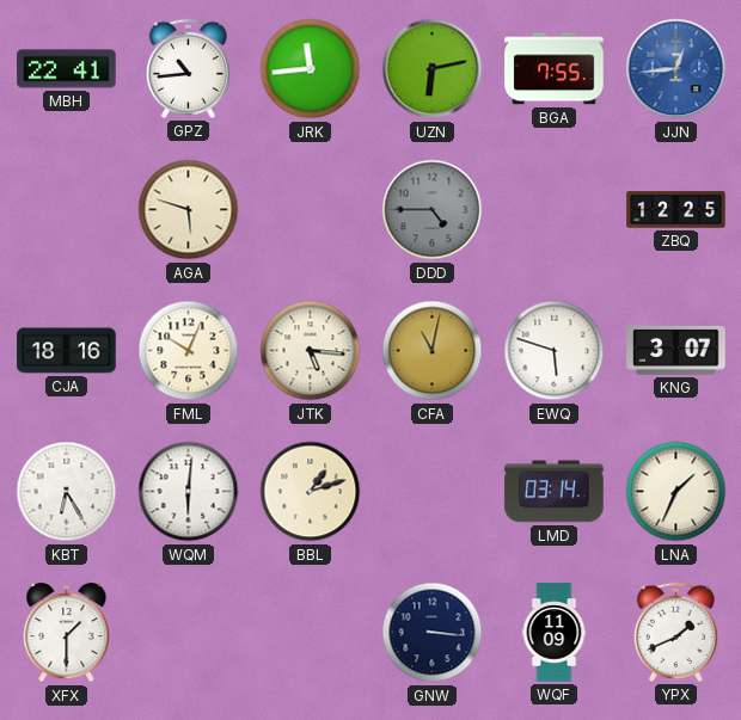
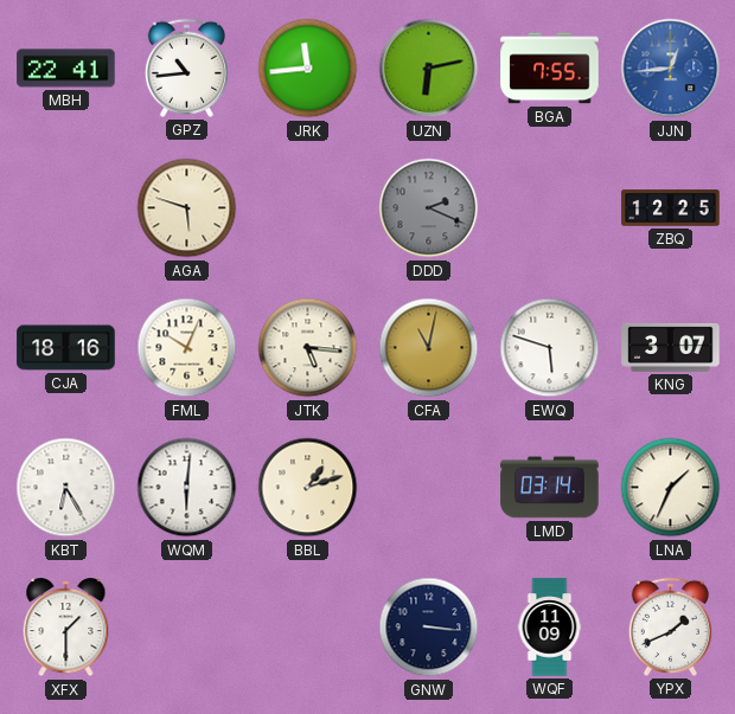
DDD: 4:45 -> 2:19
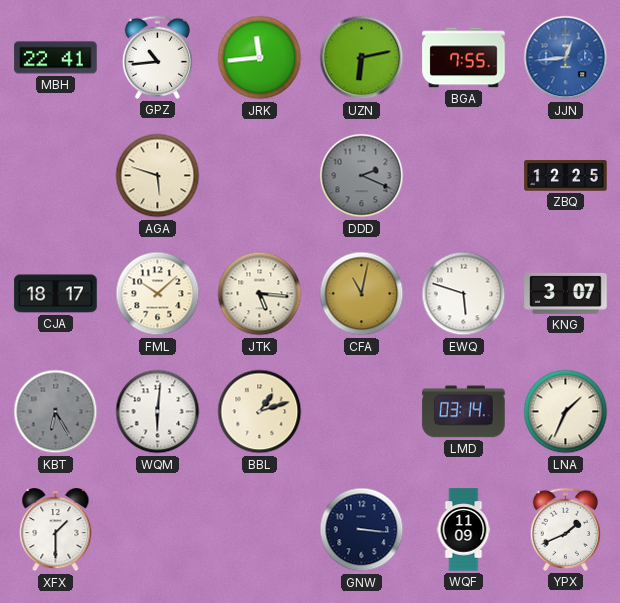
CJA: 18:16 -> 18:17
FML: 10:04 -> 10:08
KBT dial: white -> grey
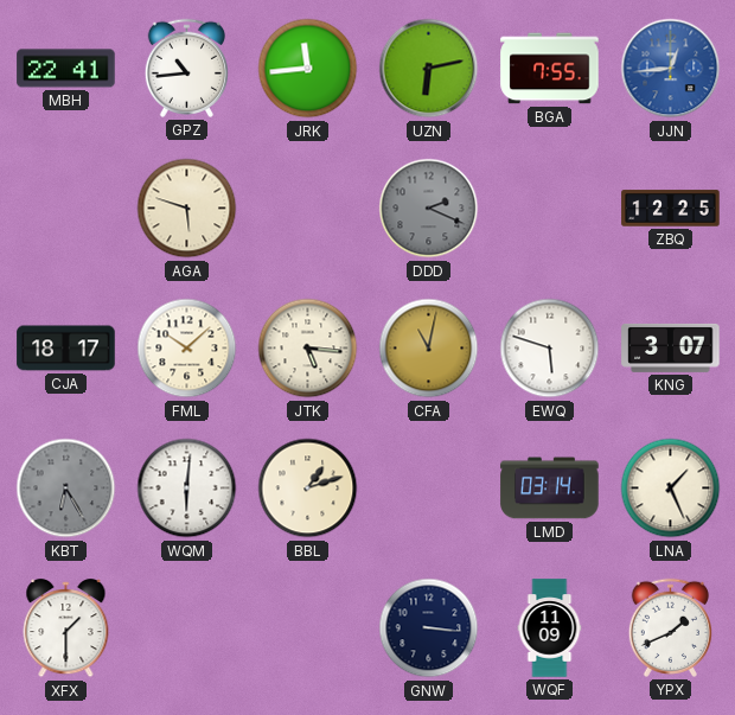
LNA: 1:34 -> 1:26
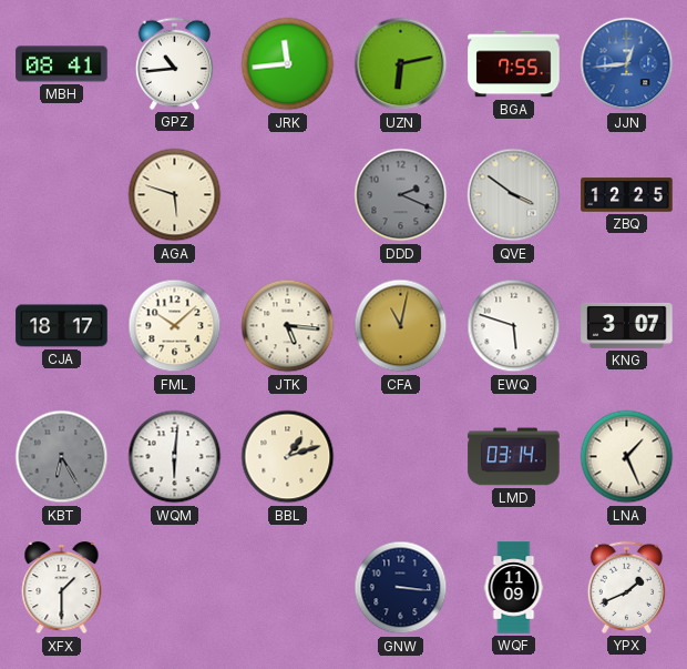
MBH: 22:41 -> 08:41
QVE: none -> 3:51
